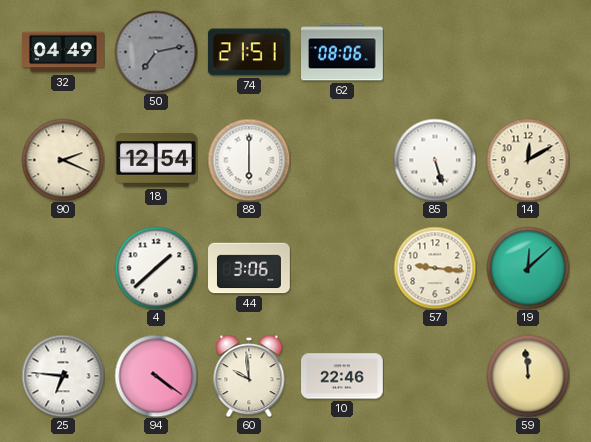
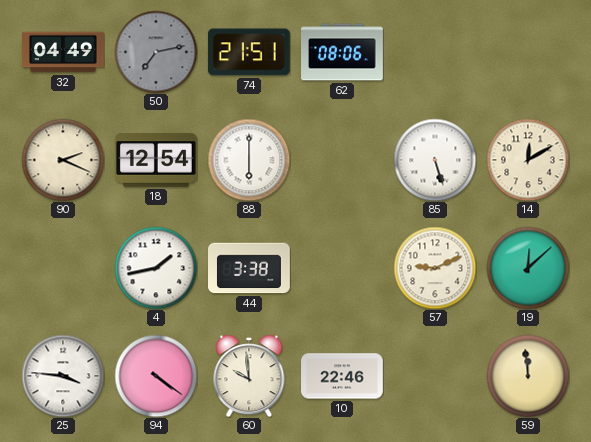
4: 1:38 -> 1:43
44: 3:06 -> 3:38
57: 9:16 -> 9:11
25: 6:46 -> 3:46
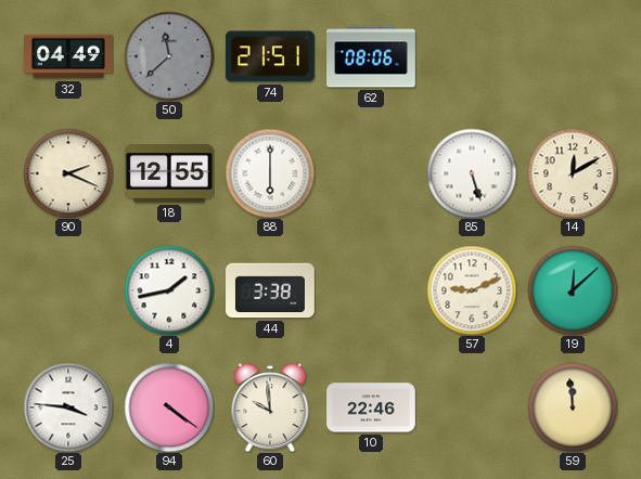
50: 7:13 -> 11:38
18: 12:54 -> 12:55
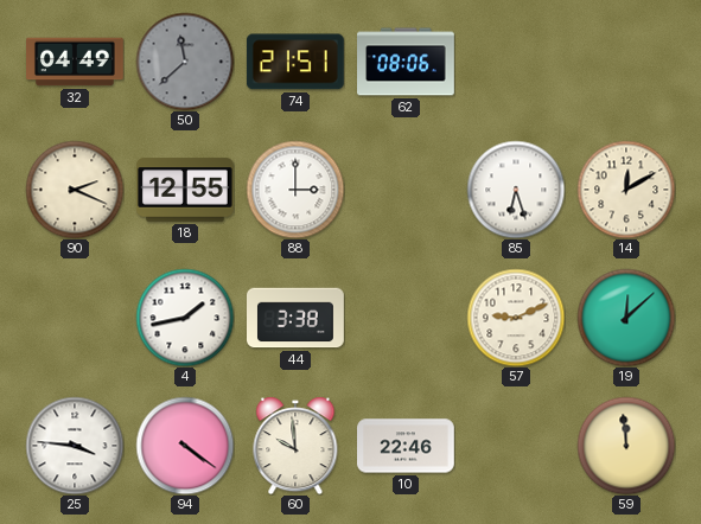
88: 6:00 -> 3:00
85: 5:27 -> 6:27
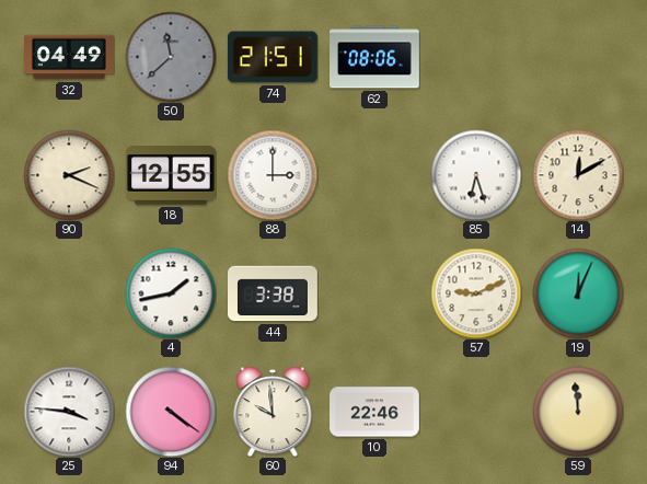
19: 12:08 -> 12:04
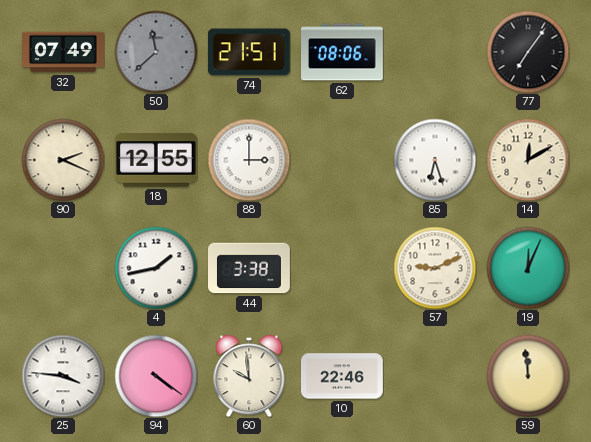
32: 04:49 -> 07:49
77: none -> 7:06
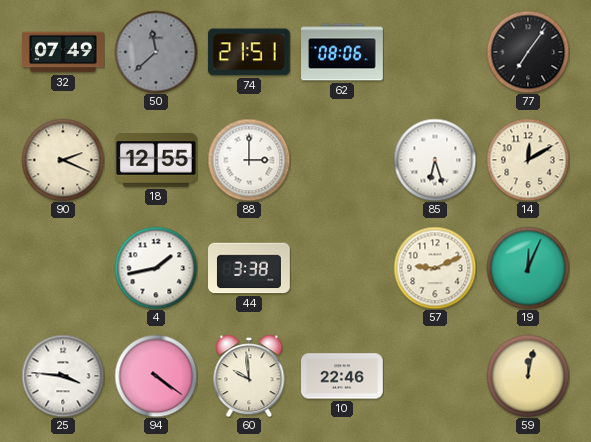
59: 11:59 -> 12:02
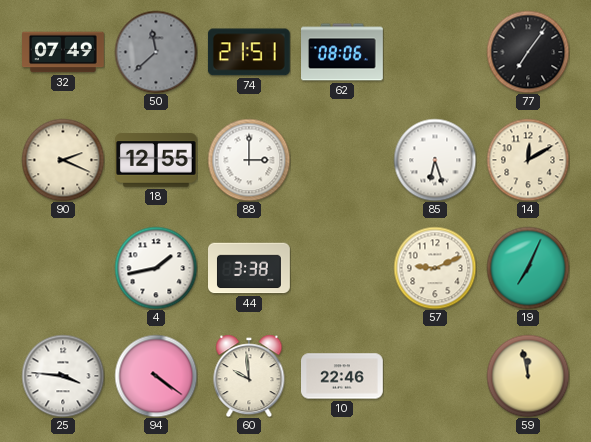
19: 12:04 -> 7:04
59: 12:02 -> 11:58
